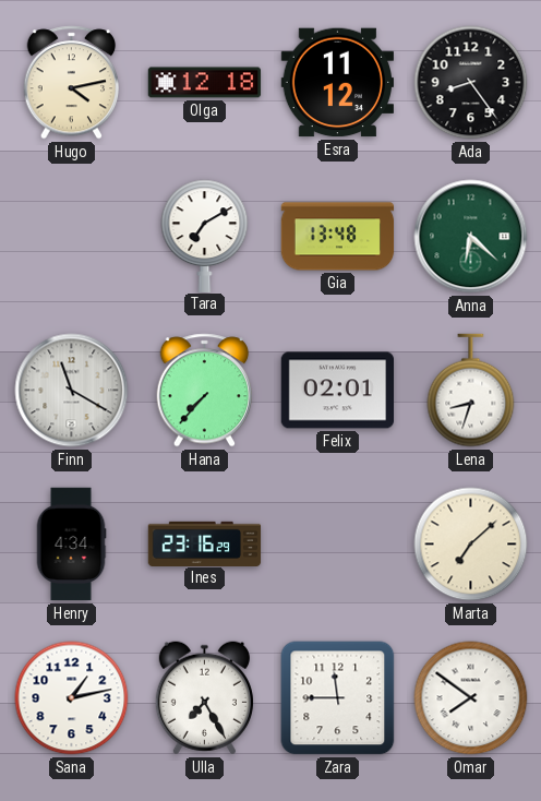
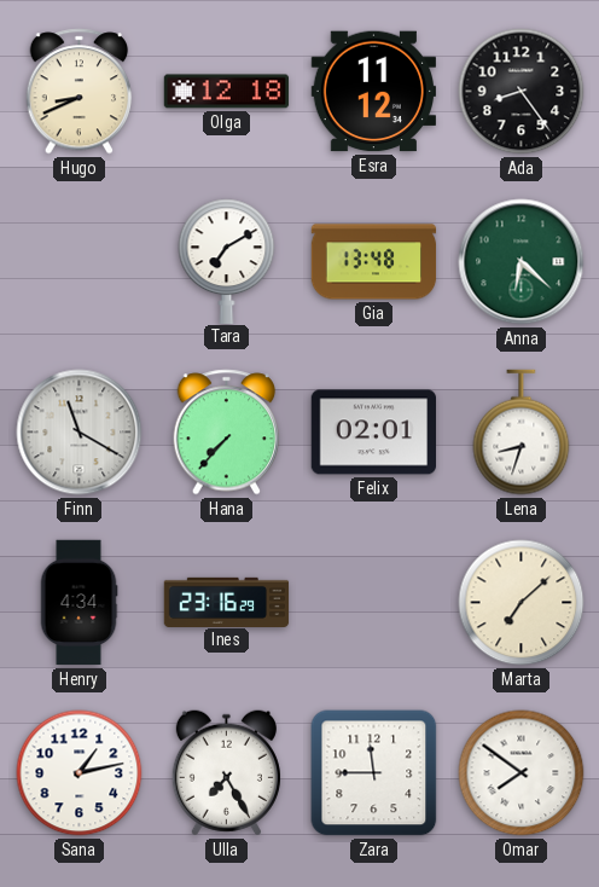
Hugo: 4:13 -> 8:41
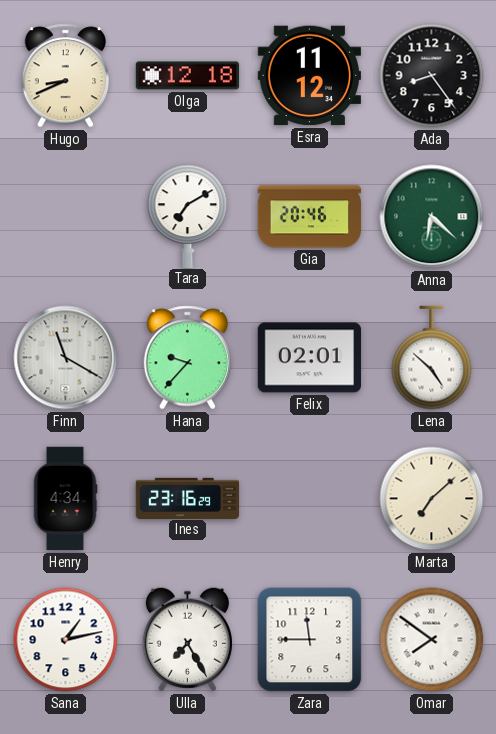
Gia: 13:48 -> 20:46
Hana: 7:37 -> 9:37
Lena: 8:33 -> 4:52
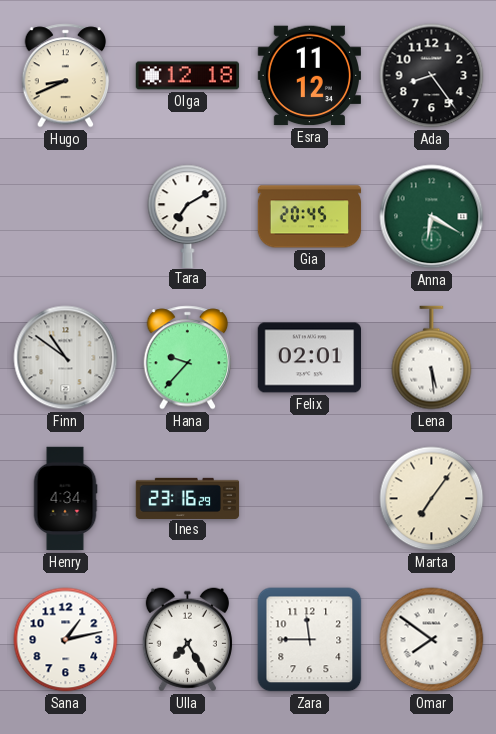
Gia: 20:46 -> 20:45
Anna: 6:22 -> 6:20
Finn: 11:20 -> 10:51
Lena: 4:52 -> 5:29
Marta: 7:08 -> 7:06
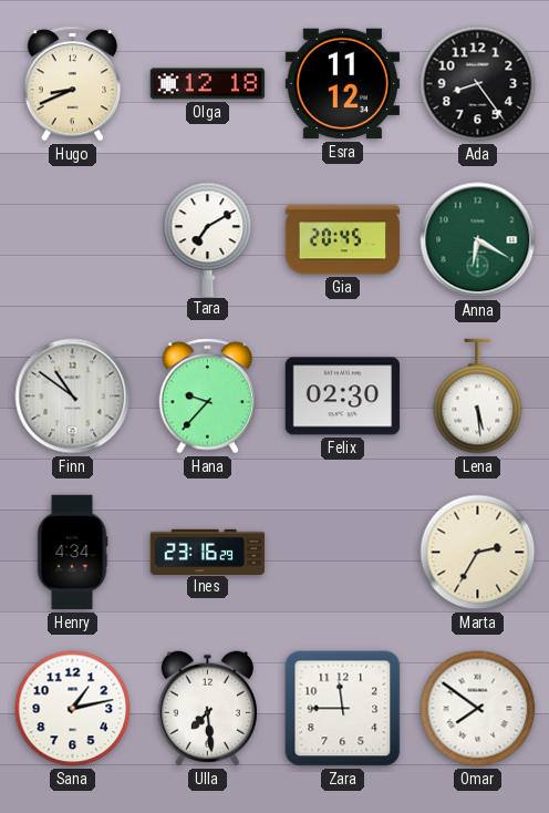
Felix: 02:01 -> 02:30
Marta: 7:06 -> 2:35
Ulla: 7:25 -> 7:29
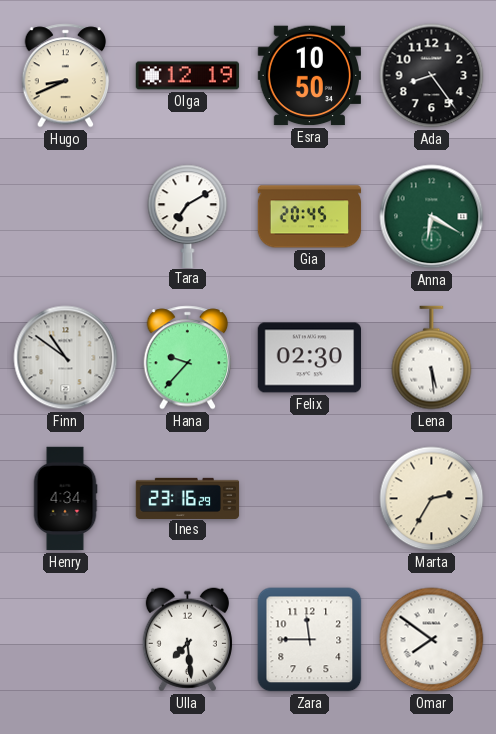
Olga: 12:18 -> 12:19
Esra: 11:12 -> 10:50
Sana: 1:13 -> none
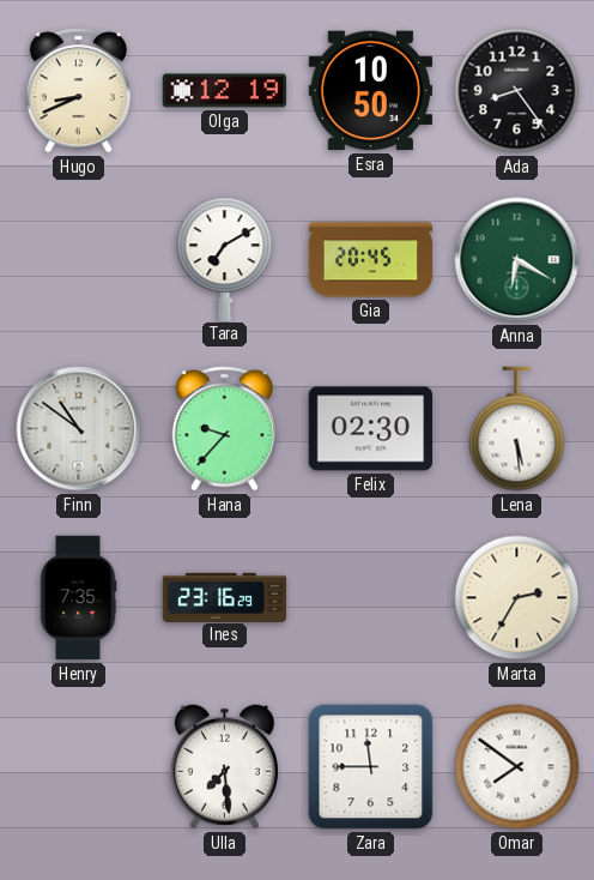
Henry: 4:34 -> 7:35
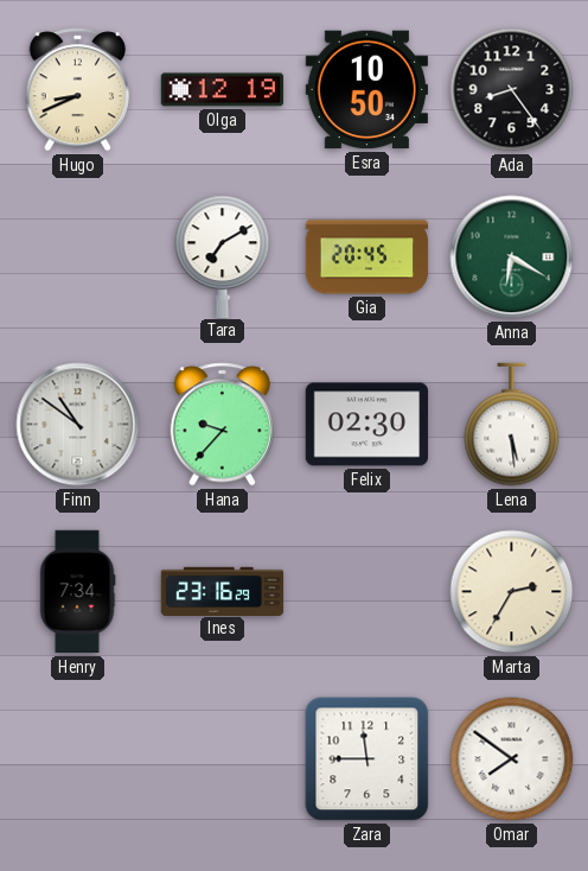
Henry: 7:35 -> 7:34
Ulla: 7:29 -> none
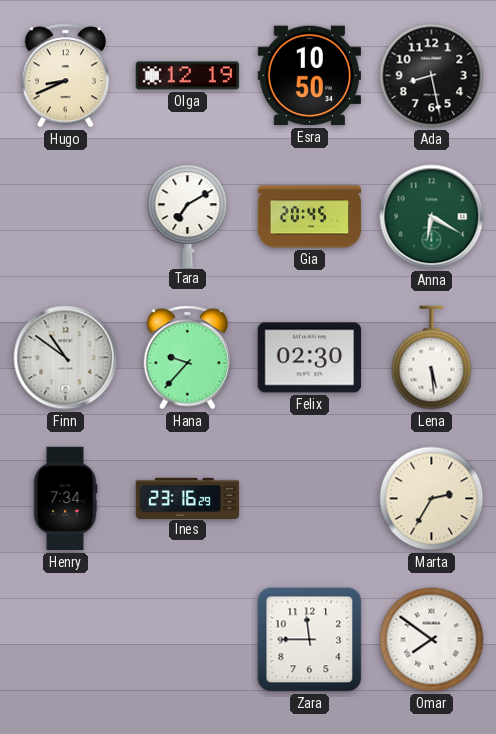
Ada: 8:24 -> 8:28
